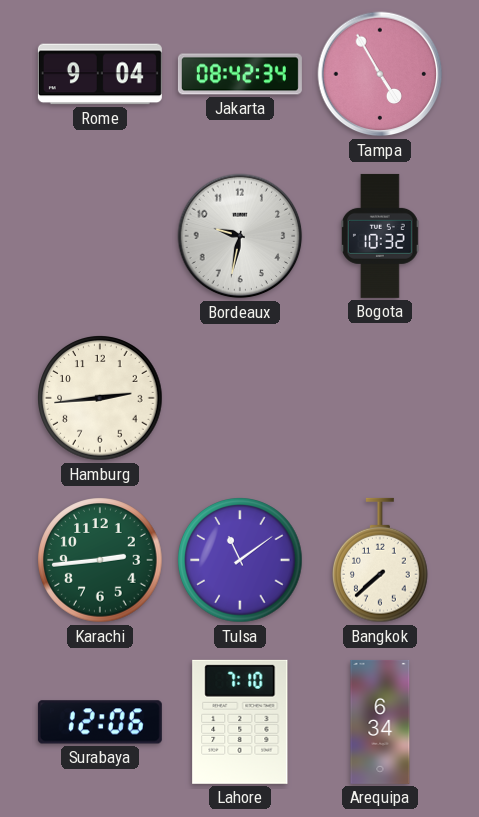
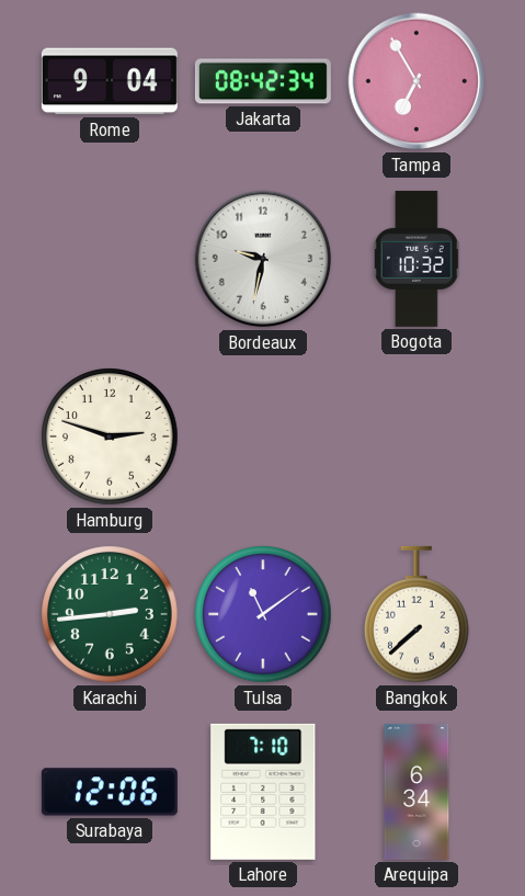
Tampa: 4:55 -> 6:55
Hamburg: 2:44 -> 2:48
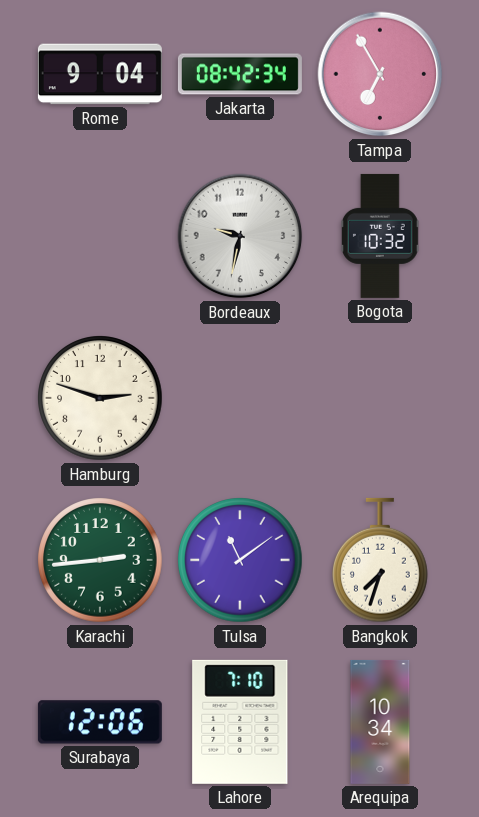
Bangkok: 7:38 -> 7:33
Arequipa: 6:34 -> 10:34
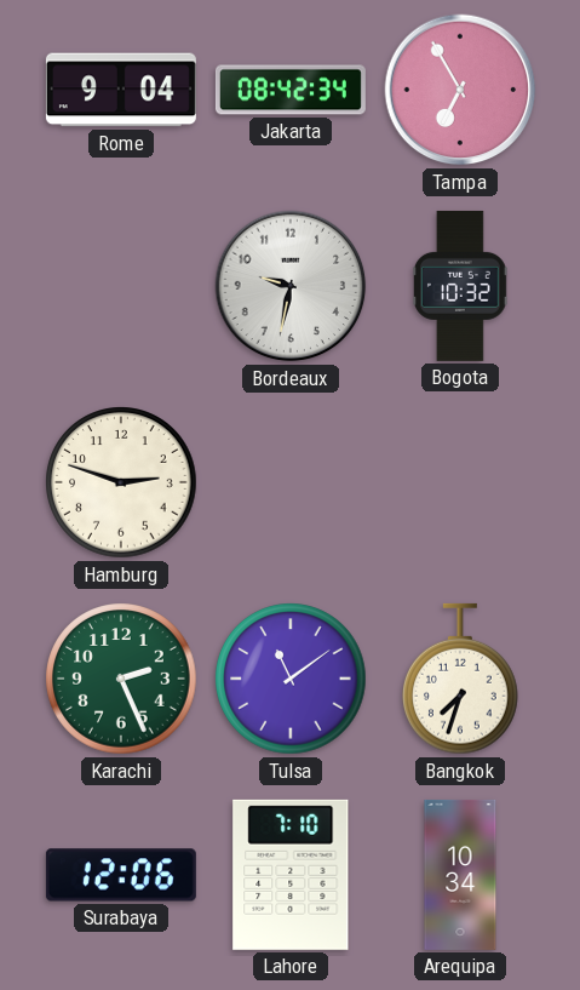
Karachi: 2:44 -> 2:26
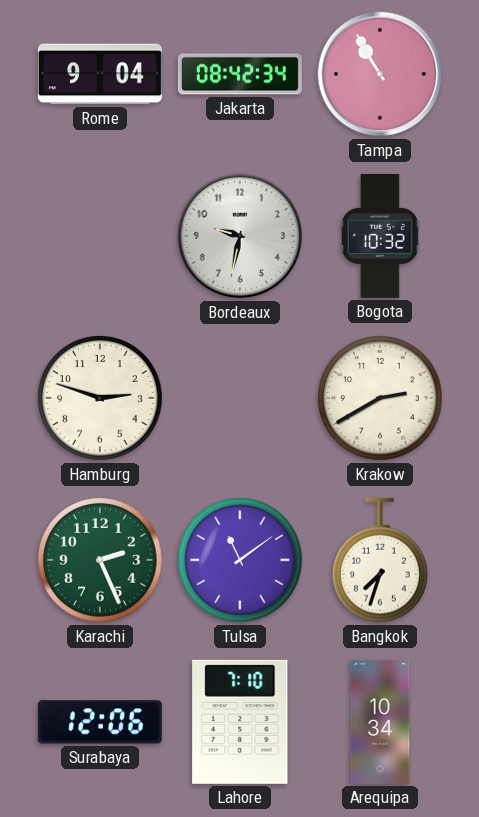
Tampa: 6:55 -> 10:55
Krakow: none -> 2:40
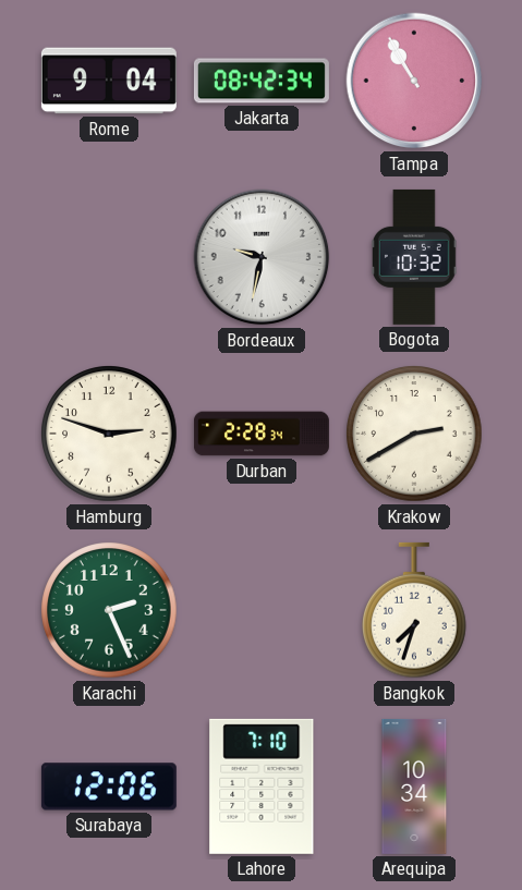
Durban: none -> 2:28
Tulsa: 11:09 -> none
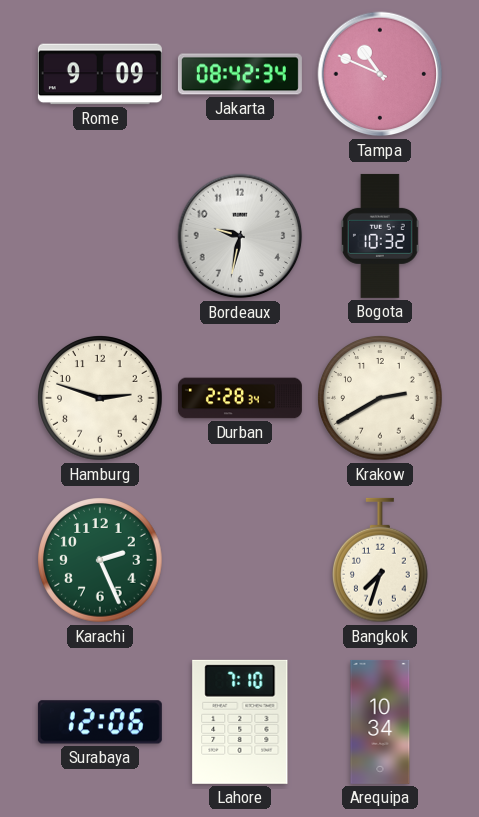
Rome: 9:04 -> 9:09
Tampa: 10:55 -> 10:49
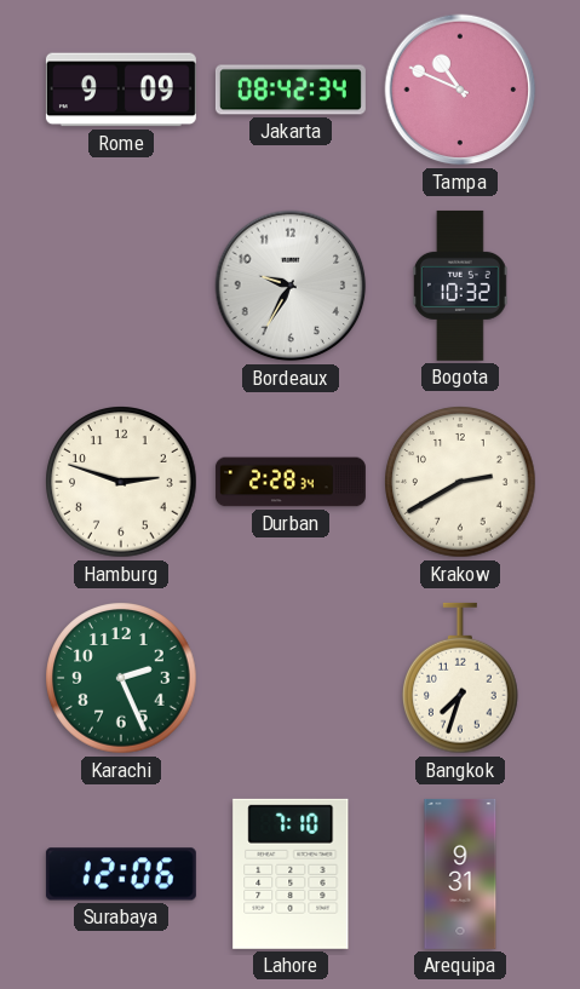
Bordeaux: 9:32 -> 9:35
Arequipa: 10:34 -> 9:31
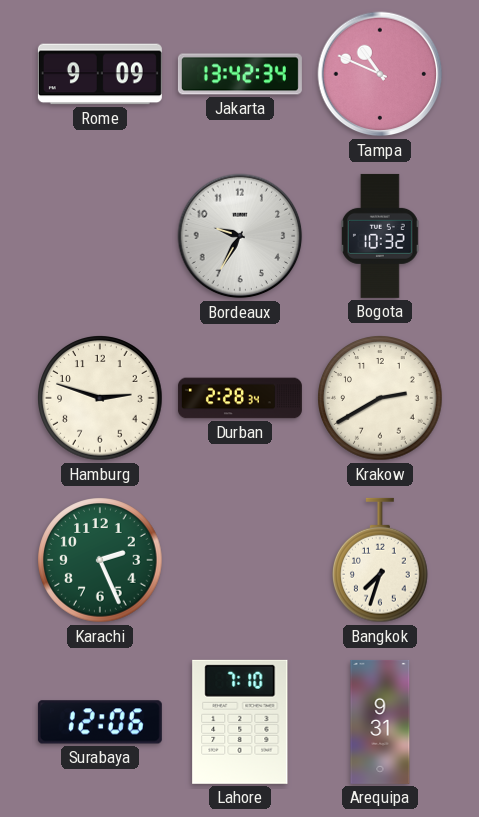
Jakarta: 08:42 -> 13:42
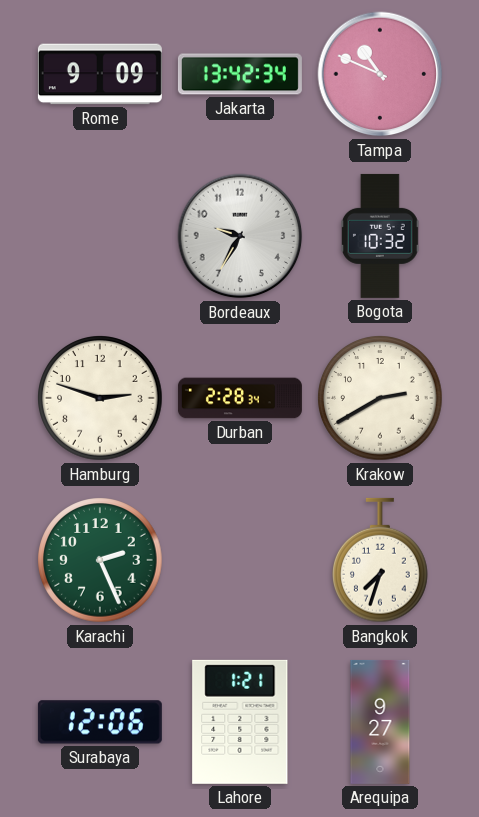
Lahore: 7:10 -> 1:21
Arequipa: 9:31 -> 9:27
